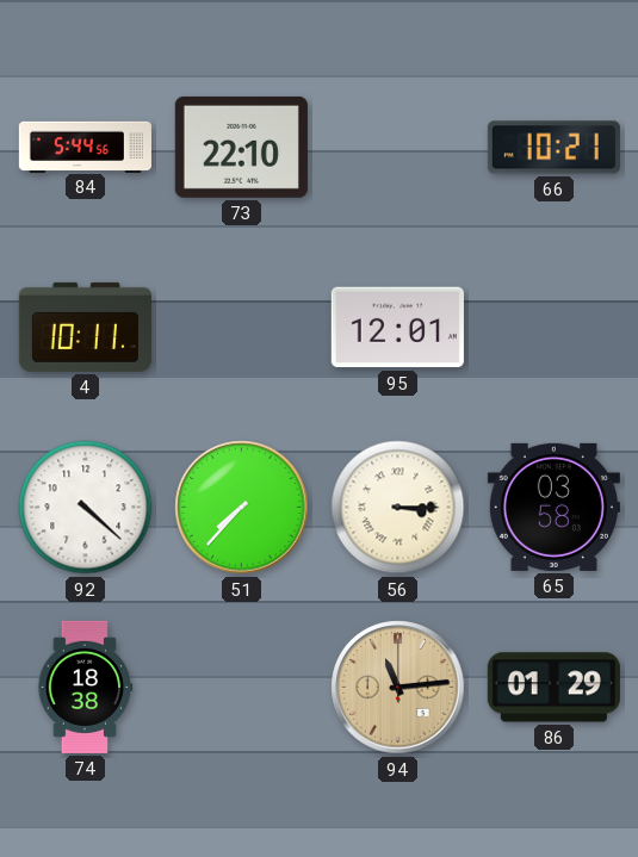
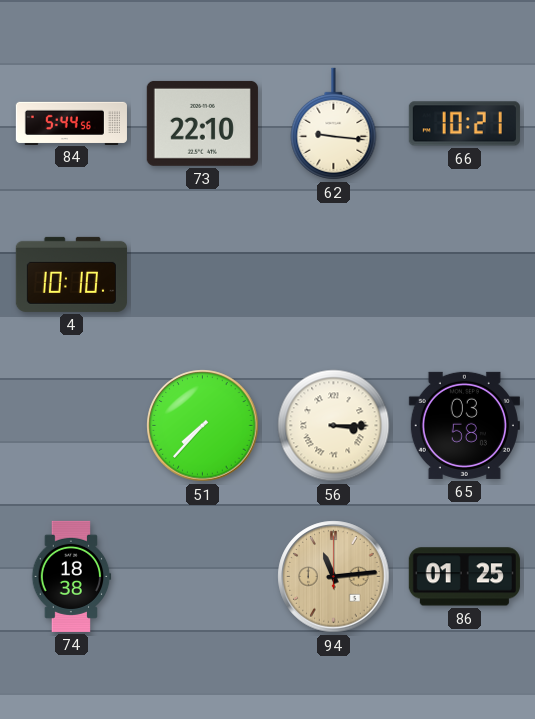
62: none -> 9:16
4: 10:11 -> 10:10
95: 12:01 -> none
92: 4:22 -> none
86: 01:29 -> 01:25
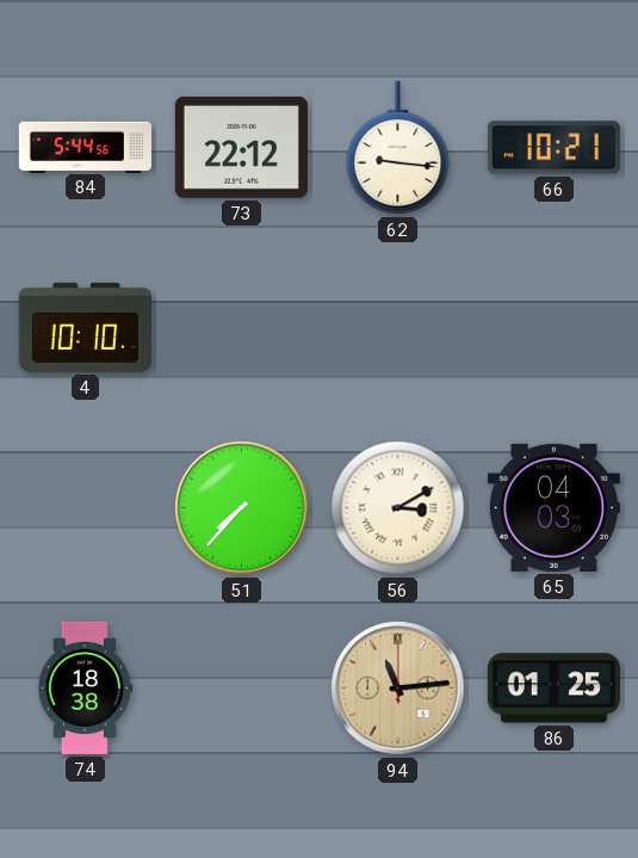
73: 22:10 -> 22:12
56: 3:15 -> 3:10
65: 03:58 -> 04:03
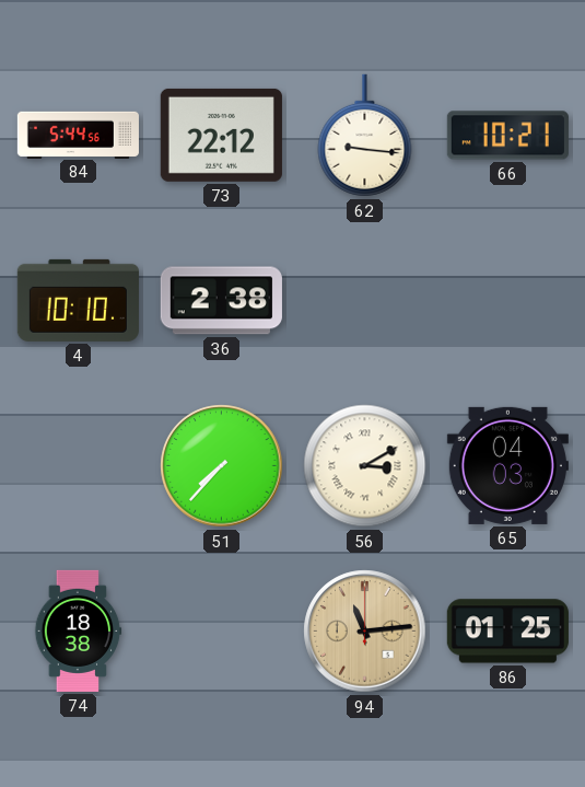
36: none -> 2:38
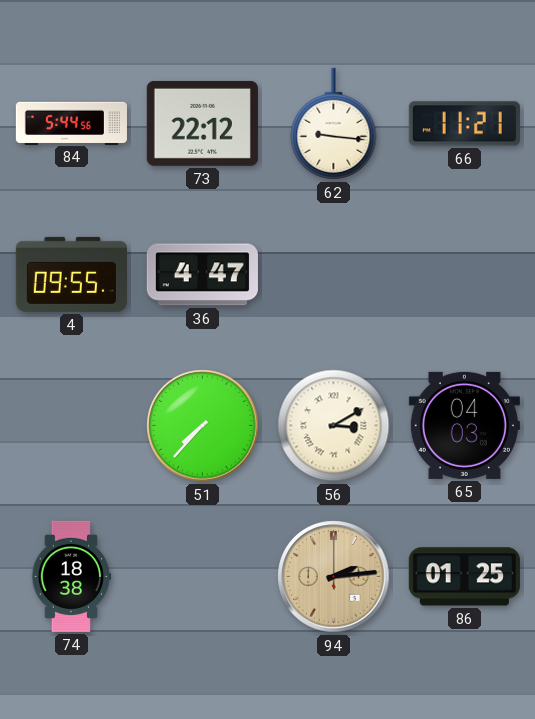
66: 10:21 -> 11:21
4: 10:10 -> 09:55
36: 2:38 -> 4:47
94: 11:14 -> 2:14
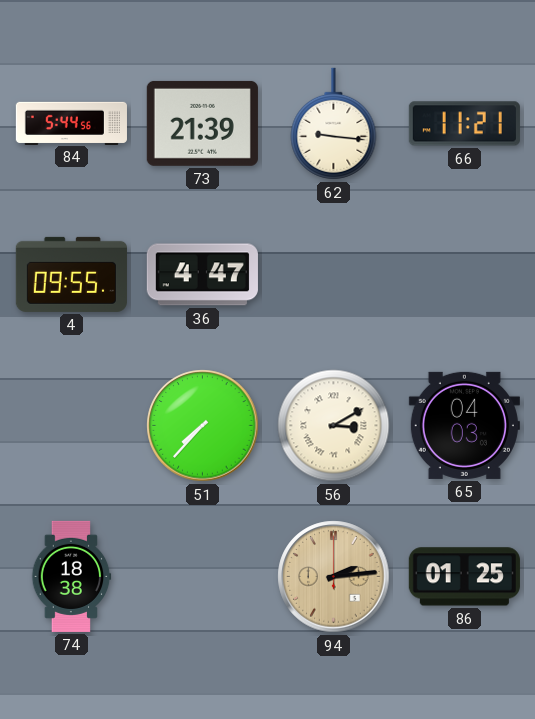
73: 22:12 -> 21:39
